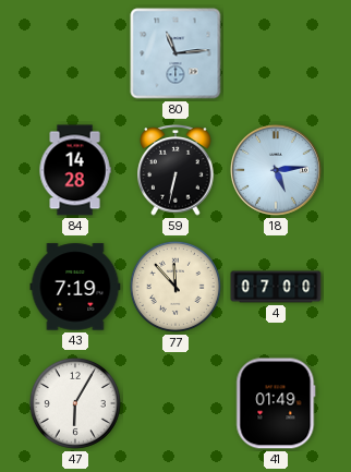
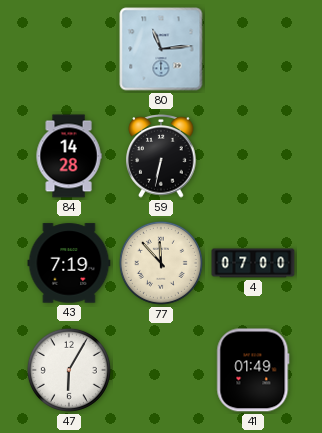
18: 5:14 -> none
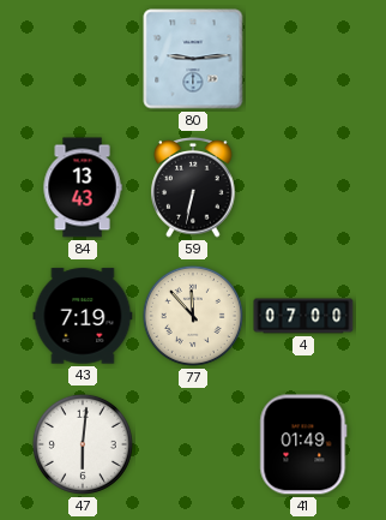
80: 11:14 -> 9:14
84: 14:28 -> 13:43
47: 6:05 -> 6:01
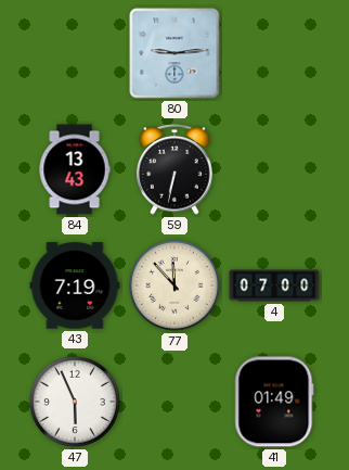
47: 6:01 -> 5:56
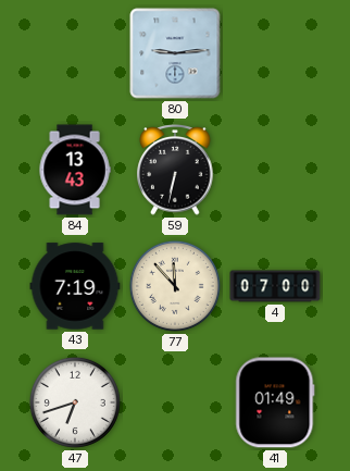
47: 5:56 -> 6:42
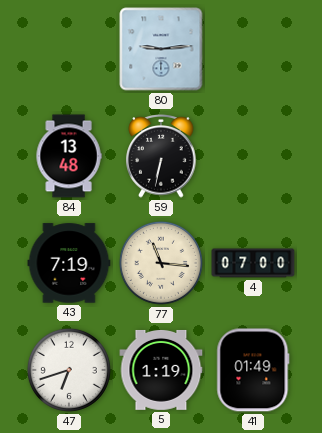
84: 13:43 -> 13:48
77: 11:53 -> 11:16
5: none -> 1:19
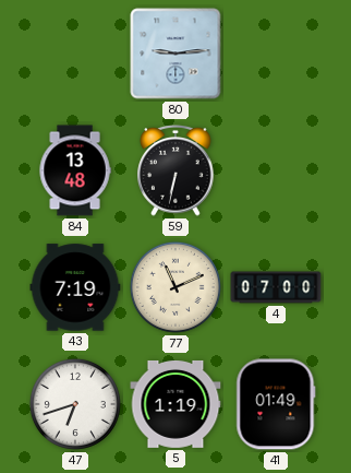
77: 11:16 -> 11:11
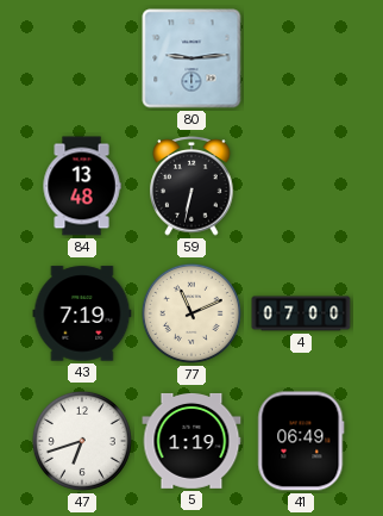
41: 01:49 -> 06:49
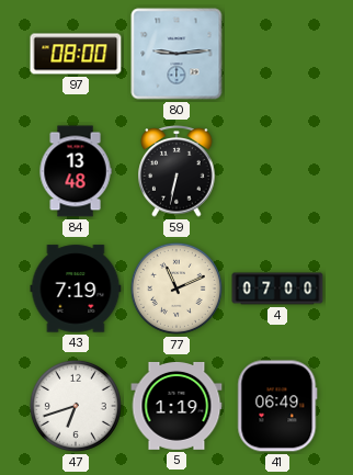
97: none -> 08:00
